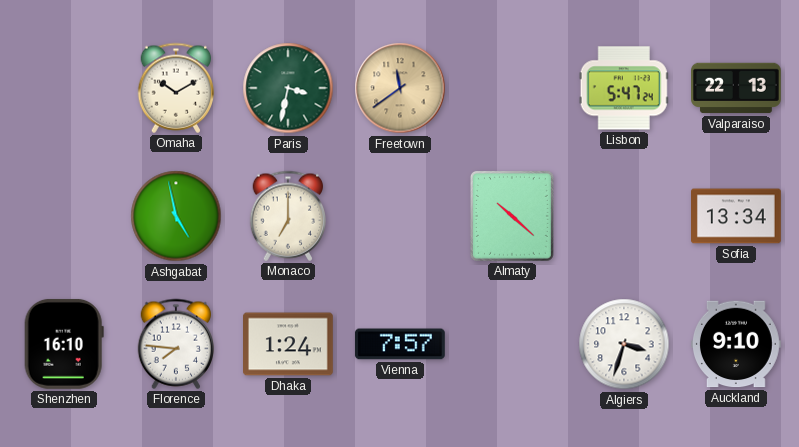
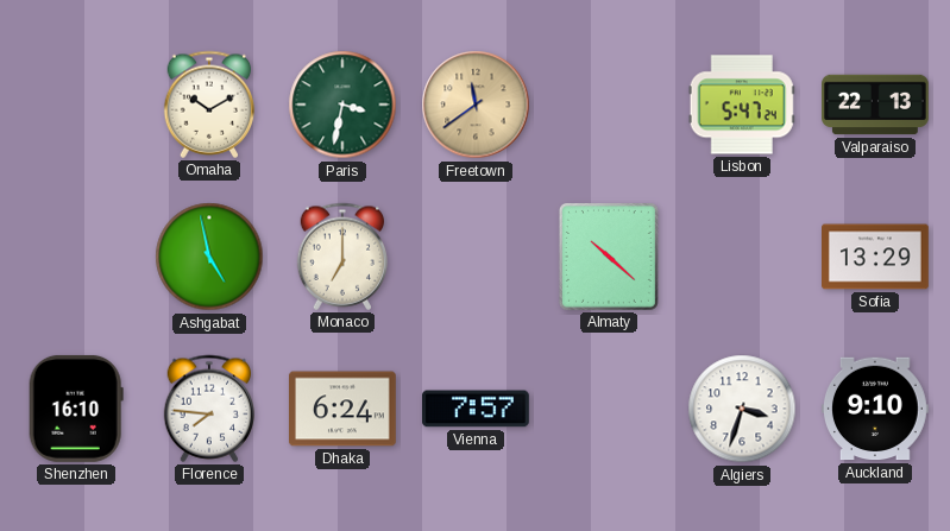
Sofia: 13:34 -> 13:29
Dhaka: 1:24 -> 6:24
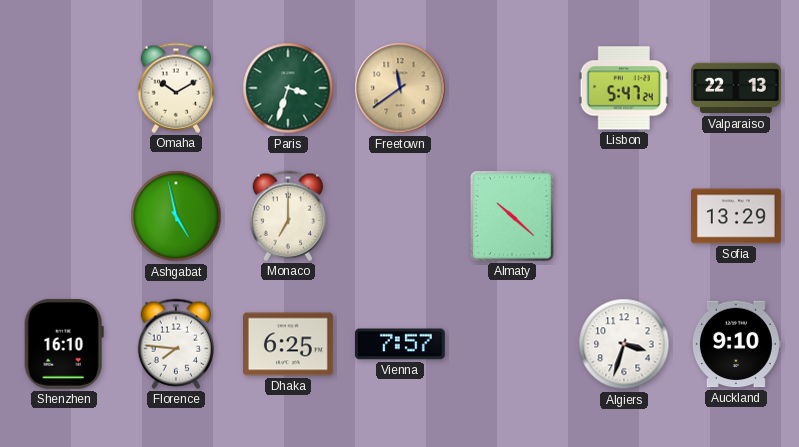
Paris: 3:32 -> 3:33
Dhaka: 6:24 -> 6:25
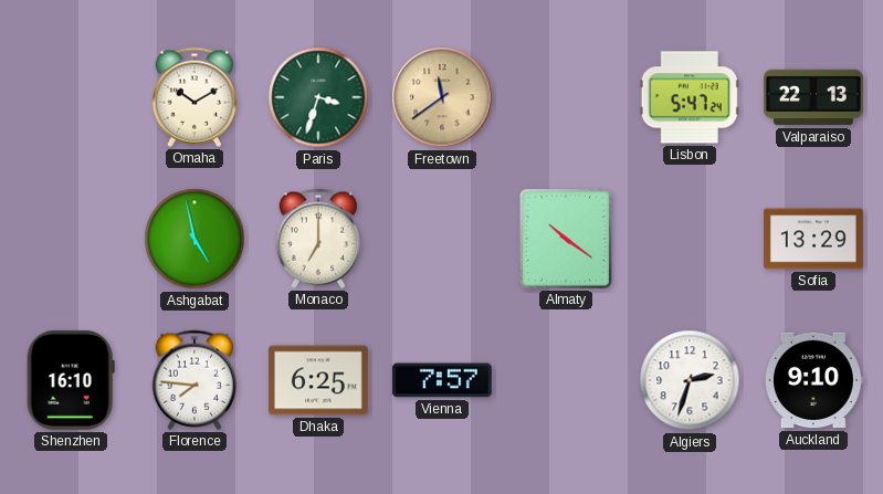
Almaty: 10:22 -> 10:21
Algiers: 3:33 -> 2:33
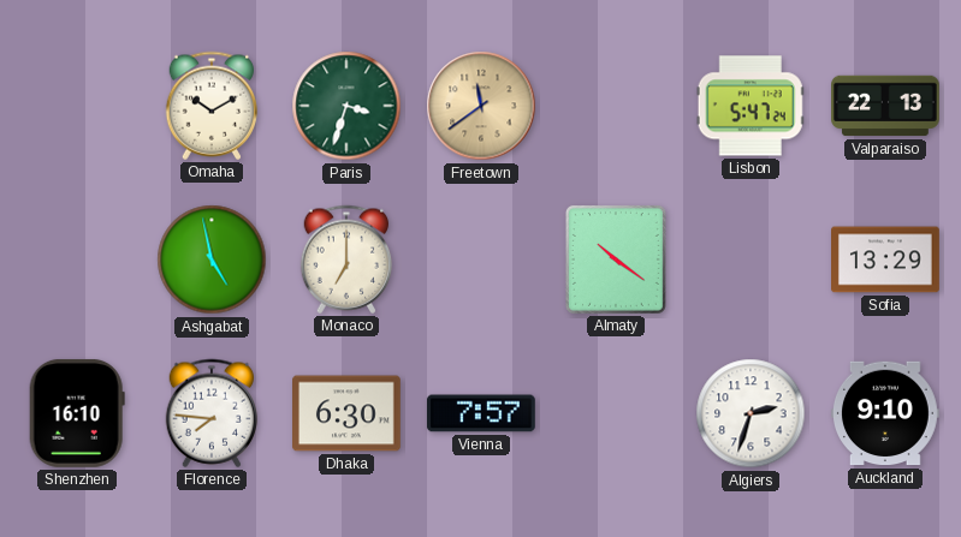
Dhaka: 6:25 -> 6:30
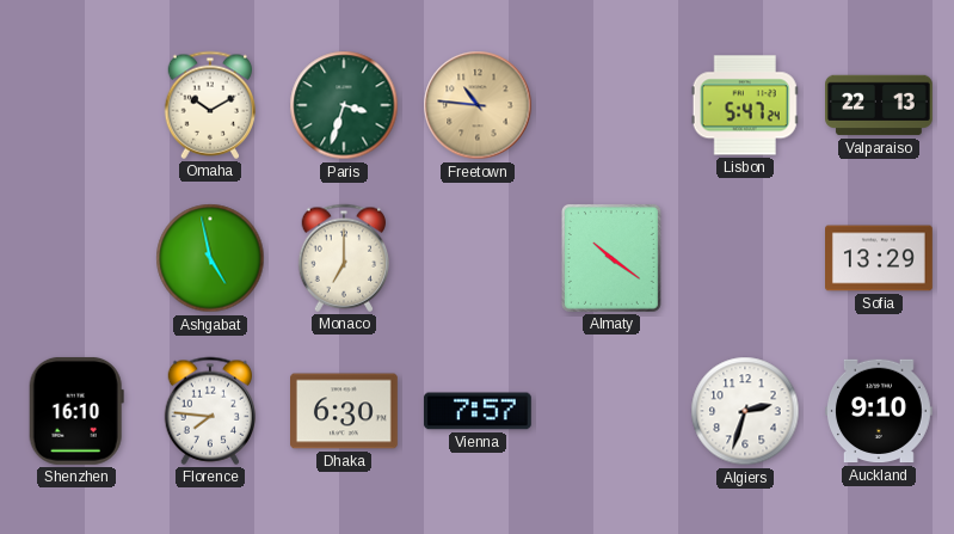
Freetown: 11:39 -> 10:46
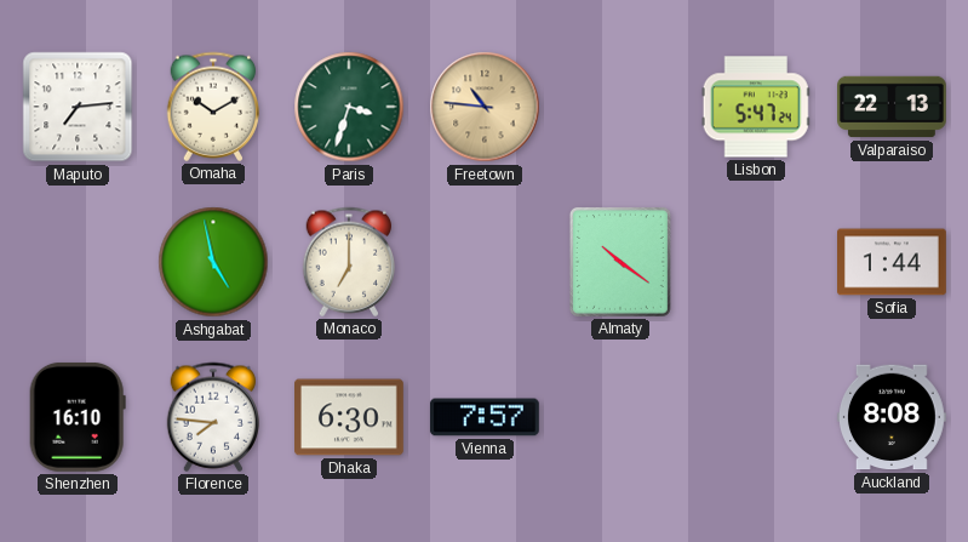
Maputo: none -> 7:14
Sofia: 13:29 -> 1:44
Algiers: 2:33 -> none
Auckland: 9:10 -> 8:08
